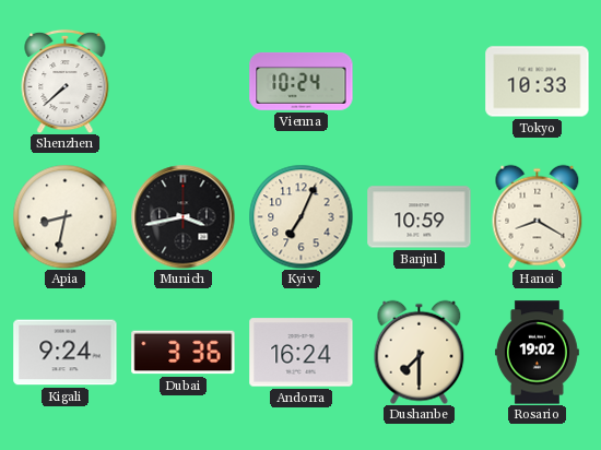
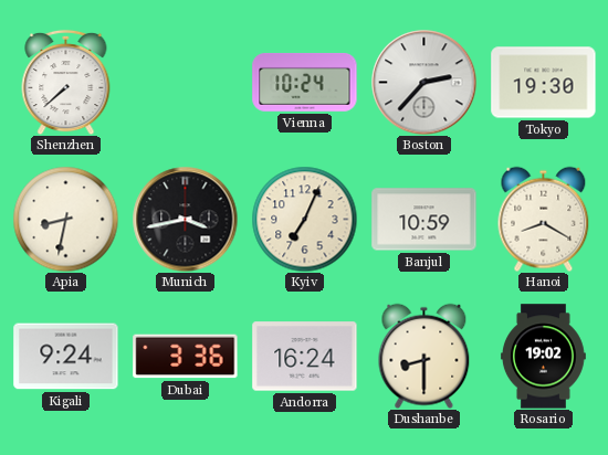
Boston: none -> 2:37
Tokyo: 10:33 -> 19:30
Dushanbe: 7:30 -> 8:30
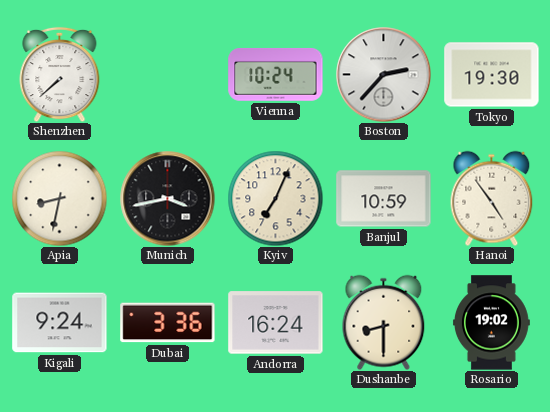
Hanoi: 8:20 -> 4:54
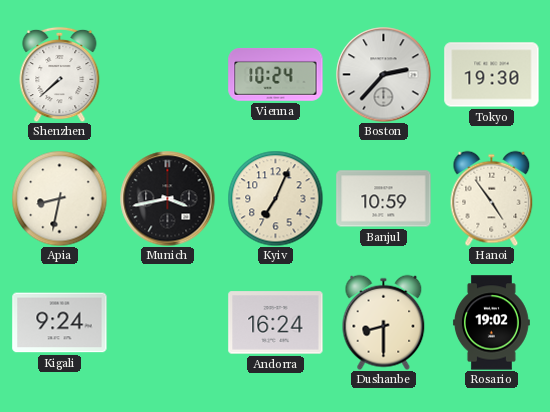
Dubai: 3:36 -> none
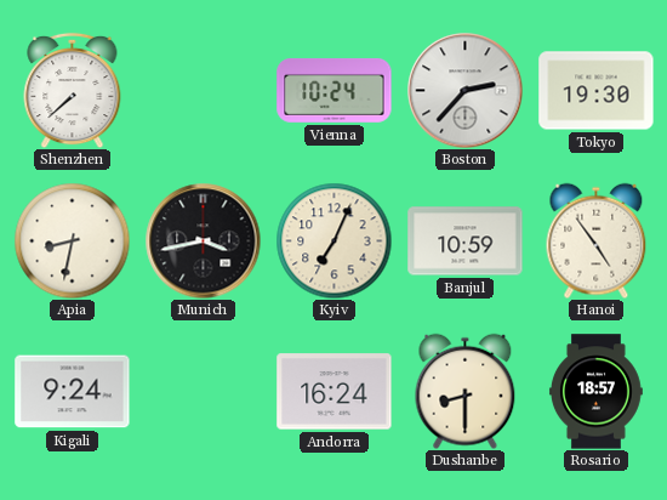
Rosario: 19:02 -> 18:57
